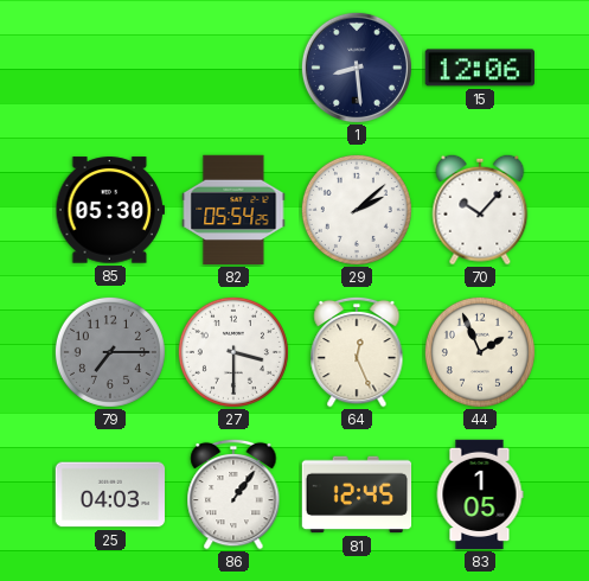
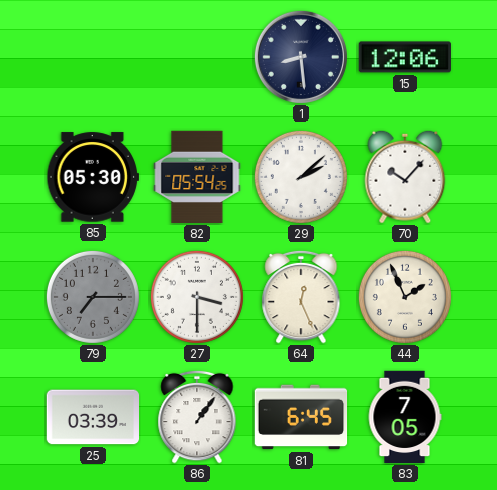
25: 04:03 -> 03:39
81: 12:45 -> 6:45
83: 1:05 -> 7:05
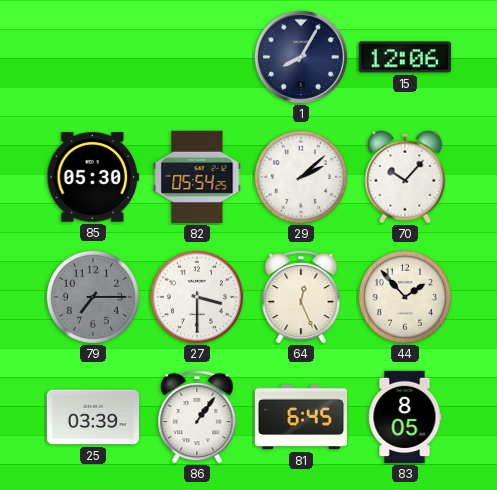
1: 8:29 -> 8:05
44: 1:56 -> 1:53
83: 7:05 -> 8:05
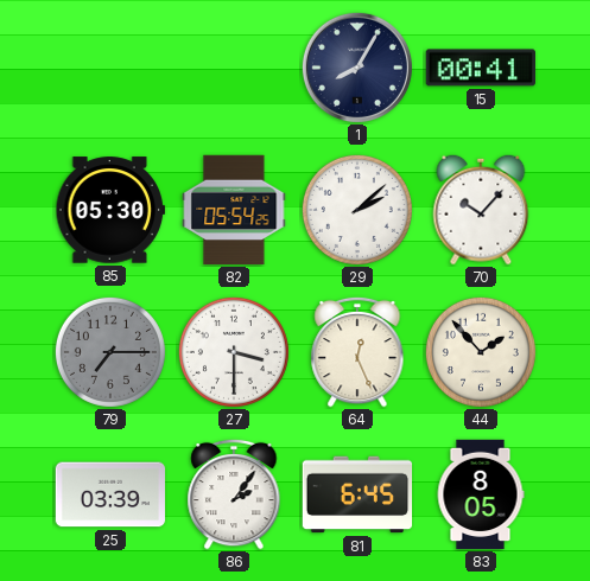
15: 12:06 -> 00:41
86: 1:06 -> 2:06
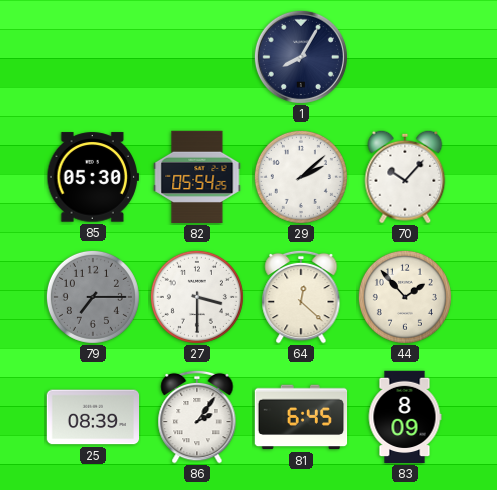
15: 00:41 -> none
64: 12:26 -> 12:22
25: 03:39 -> 08:39
83: 8:05 -> 8:09
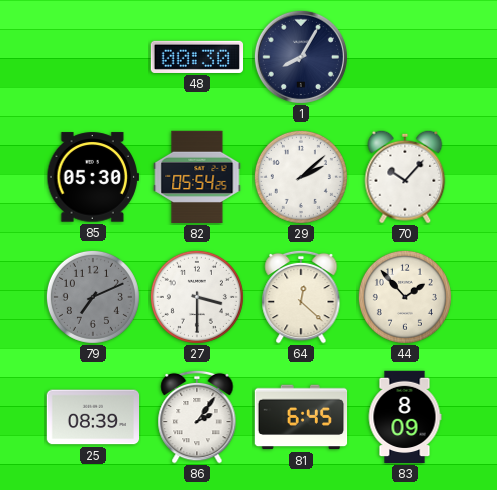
48: none -> 00:30
79: 7:15 -> 7:11
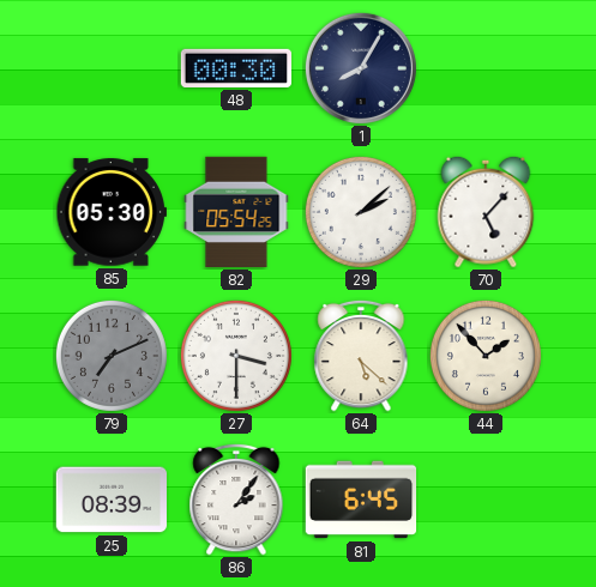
70: 10:07 -> 5:07
64: 12:22 -> 5:22
83: 8:09 -> none
